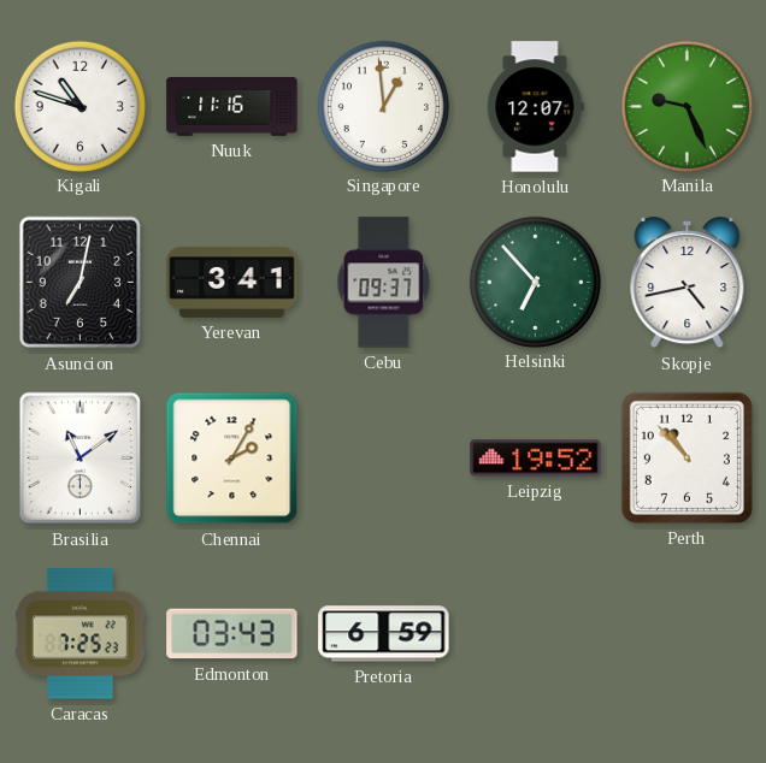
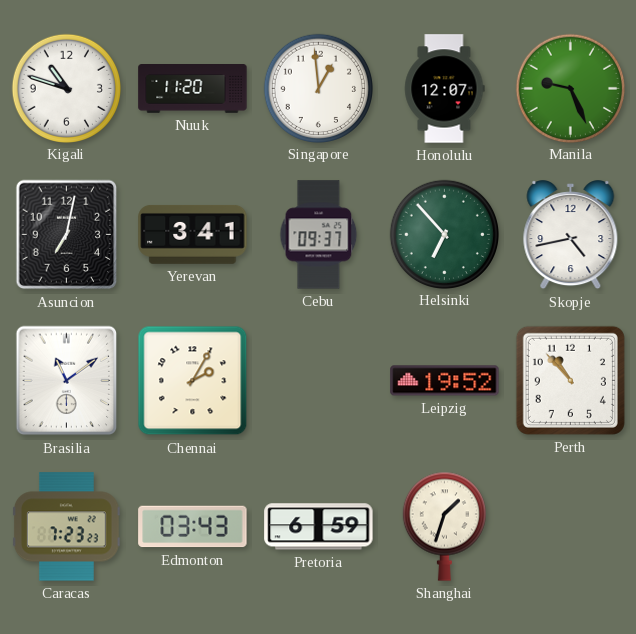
Nuuk: 11:16 -> 11:20
Caracas: 7:25 -> 7:23
Shanghai: none -> 1:33
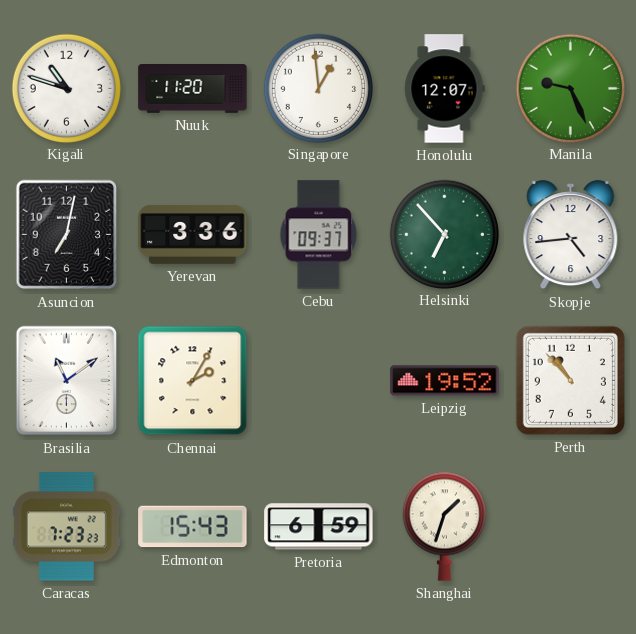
Yerevan: 3:41 -> 3:36
Skopje: 4:43 -> 4:44
Edmonton: 03:43 -> 15:43
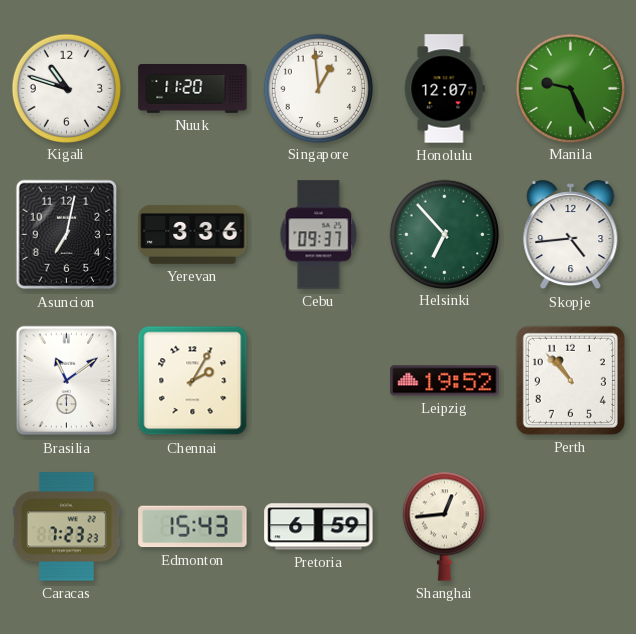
Shanghai: 1:33 -> 12:44
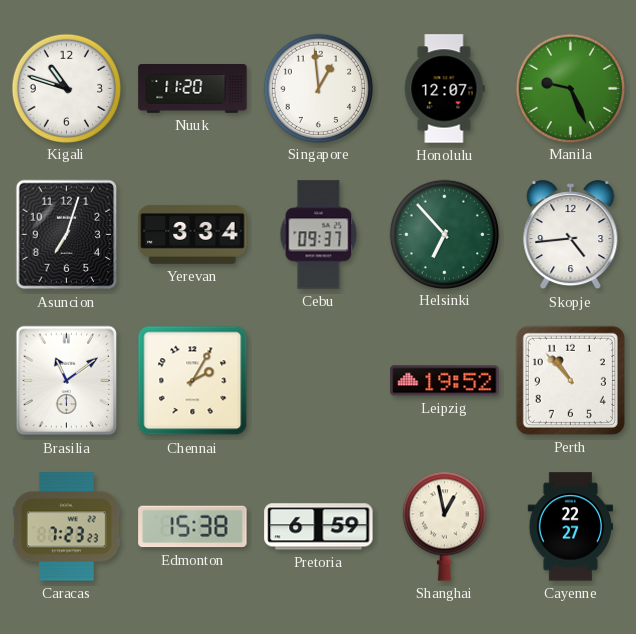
Asuncion: 7:02 -> 7:03
Yerevan: 3:36 -> 3:34
Edmonton: 15:43 -> 15:38
Shanghai: 12:44 -> 12:58
Cayenne: none -> 22:27
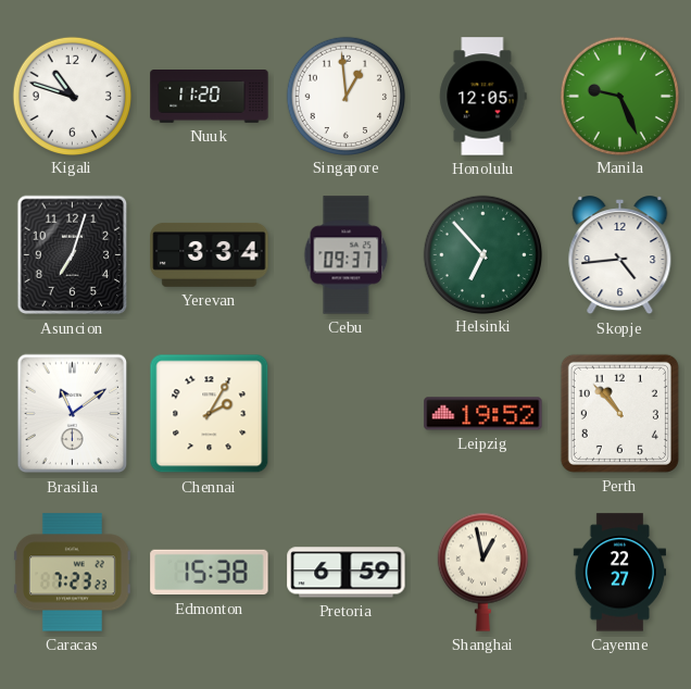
Honolulu: 12:07 -> 12:05
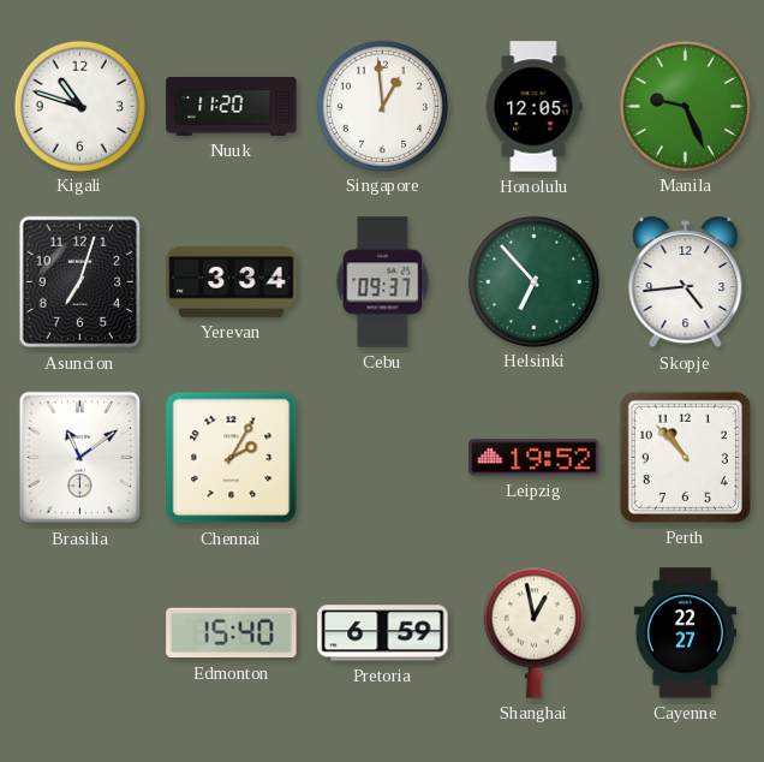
Caracas: 7:23 -> none
Edmonton: 15:38 -> 15:40
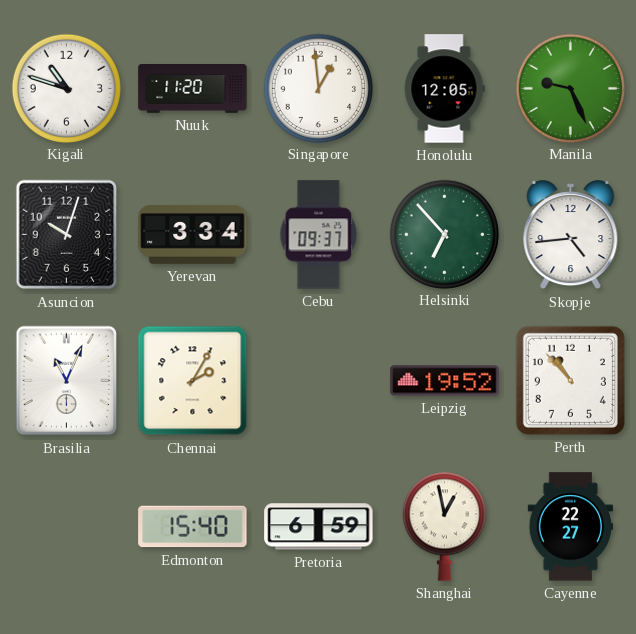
Asuncion: 7:03 -> 10:03
Brasilia: 11:09 -> 11:04
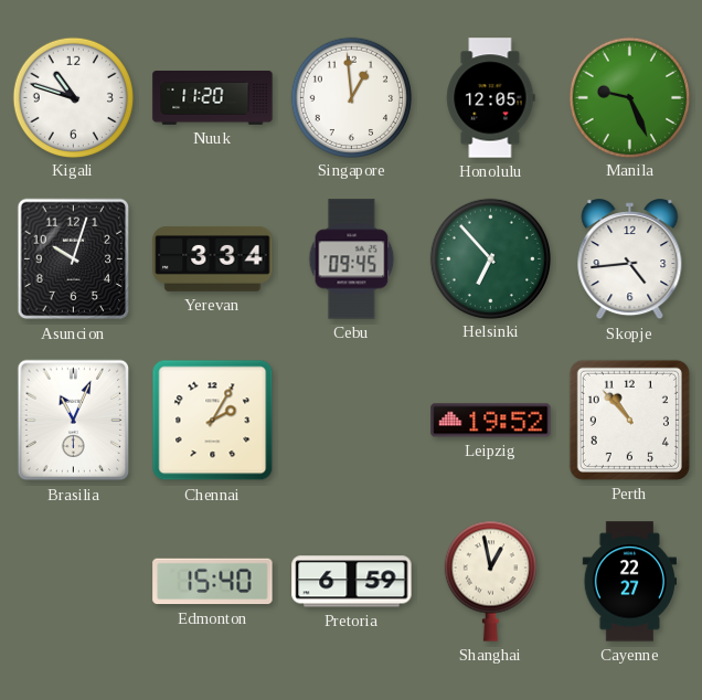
Cebu: 09:37 -> 09:45
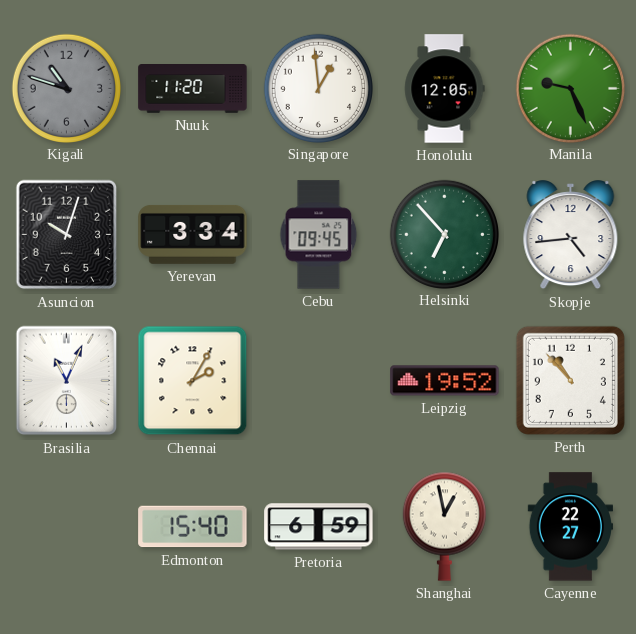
Kigali dial: white -> grey
